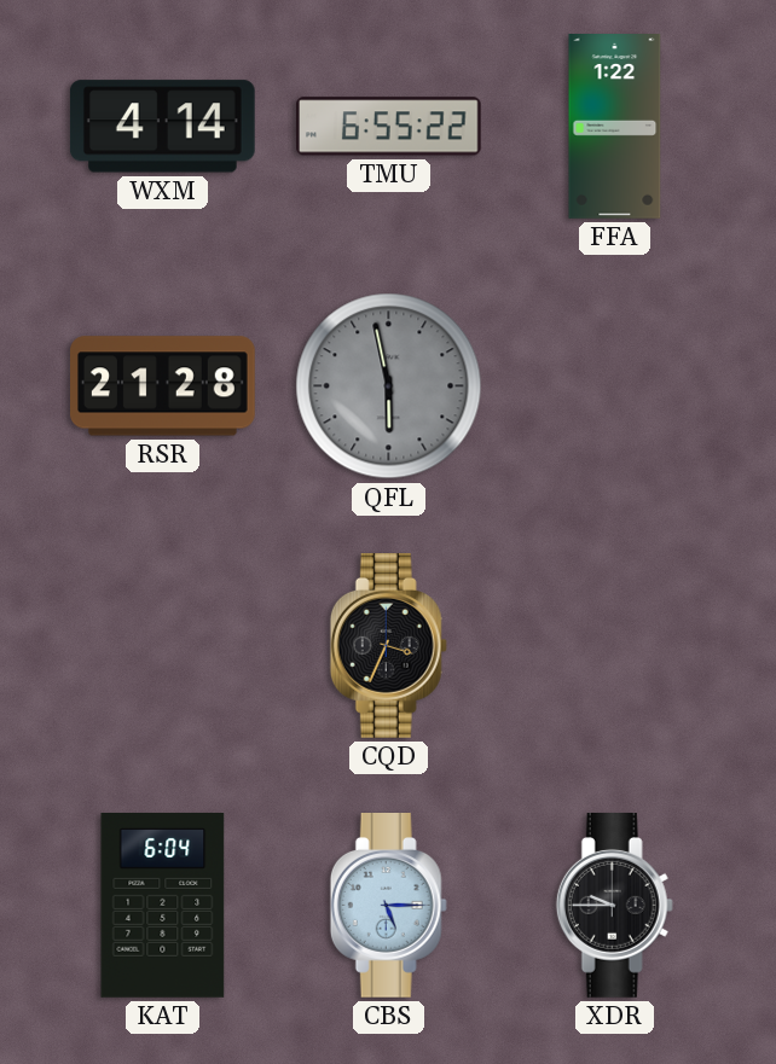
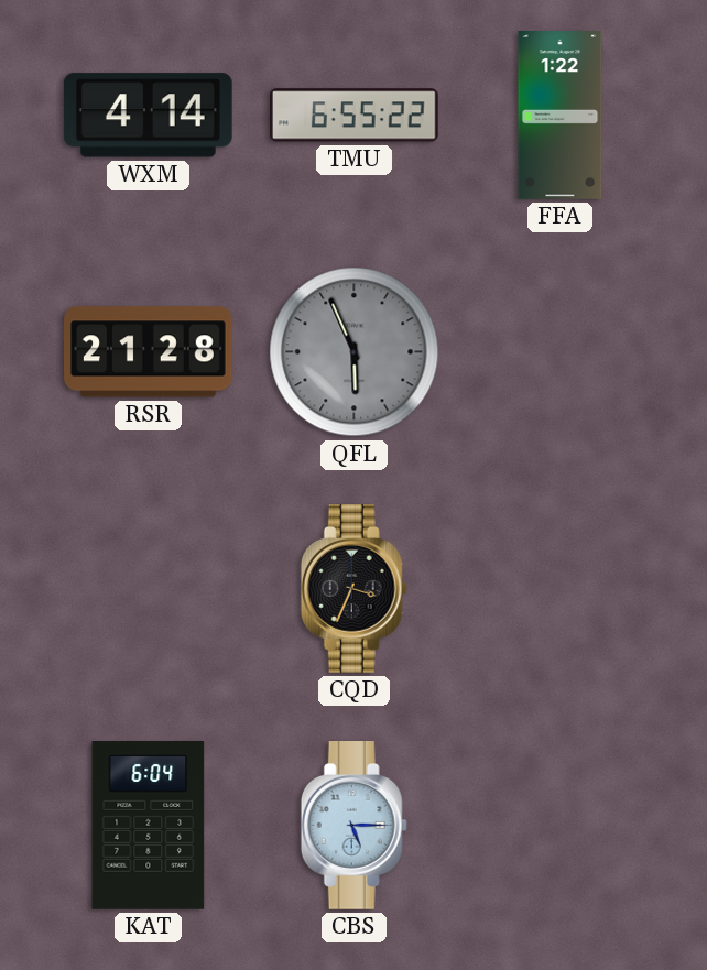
QFL: 5:58 -> 5:56
XDR: 9:45 -> none
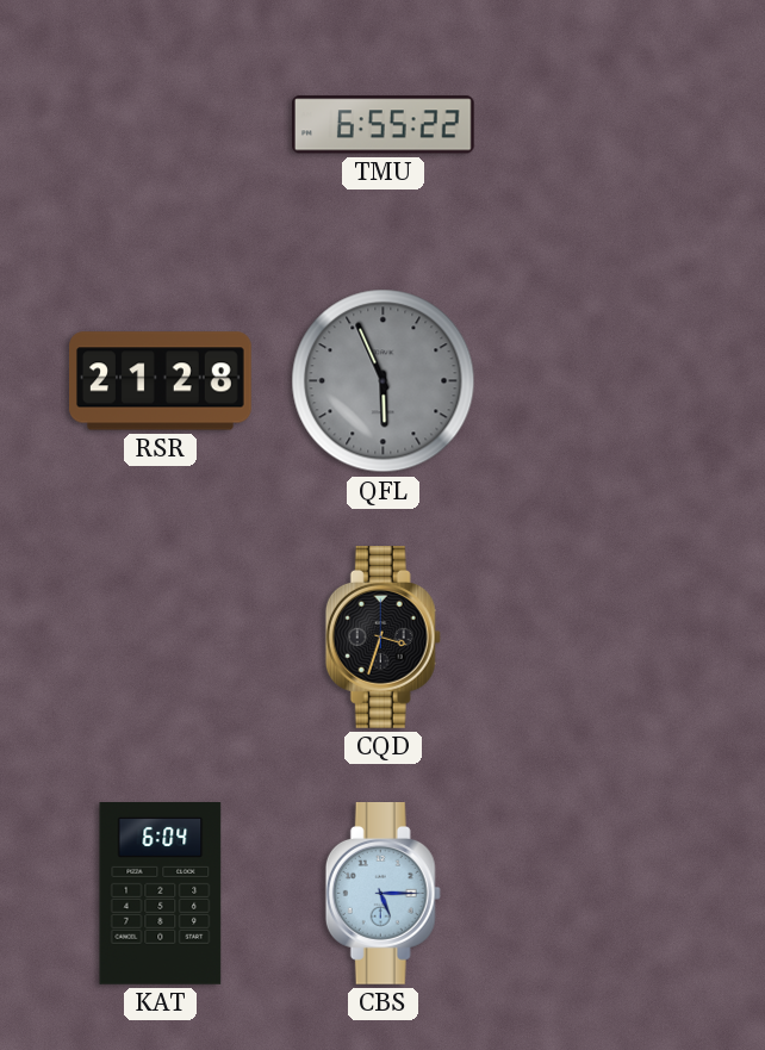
WXM: 4:14 -> none
FFA: 1:22 -> none
CQD: 3:34 -> 3:33
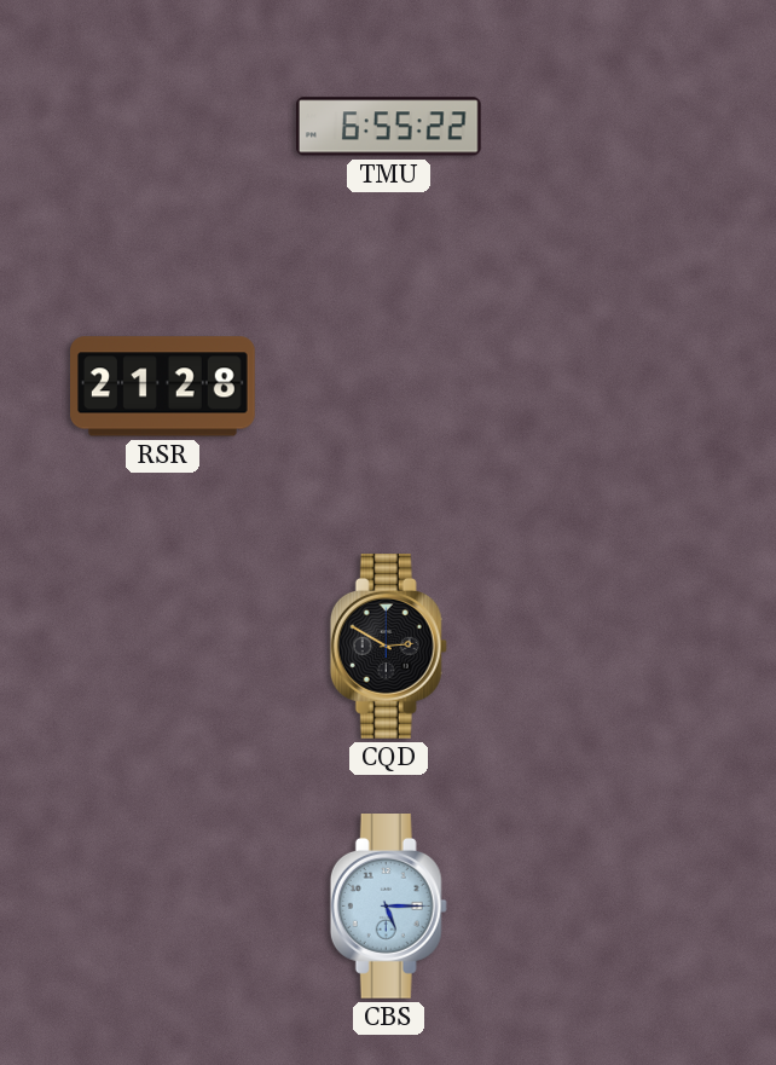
QFL: 5:56 -> none
CQD: 3:33 -> 2:50
KAT: 6:04 -> none
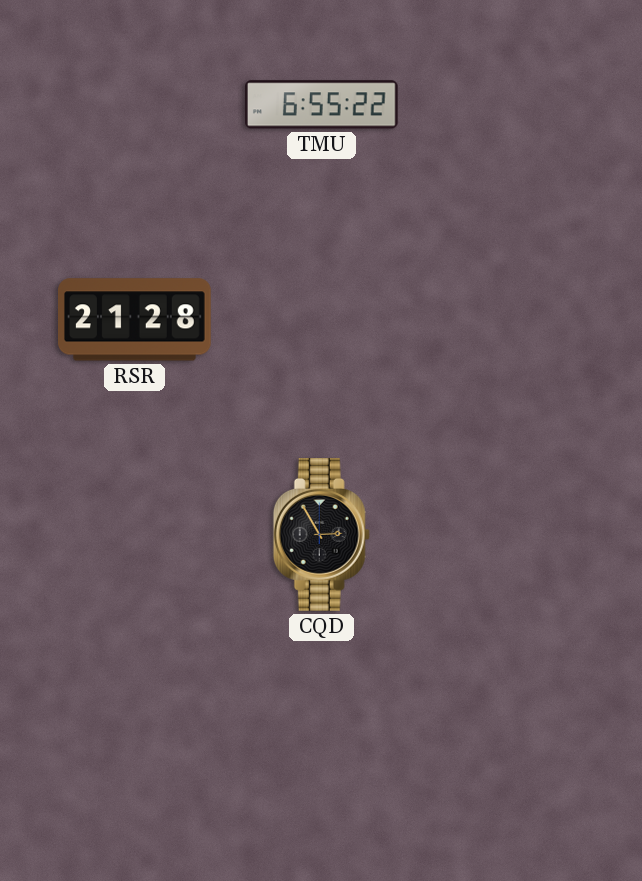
CQD: 2:50 -> 2:55
CBS: 5:15 -> none
